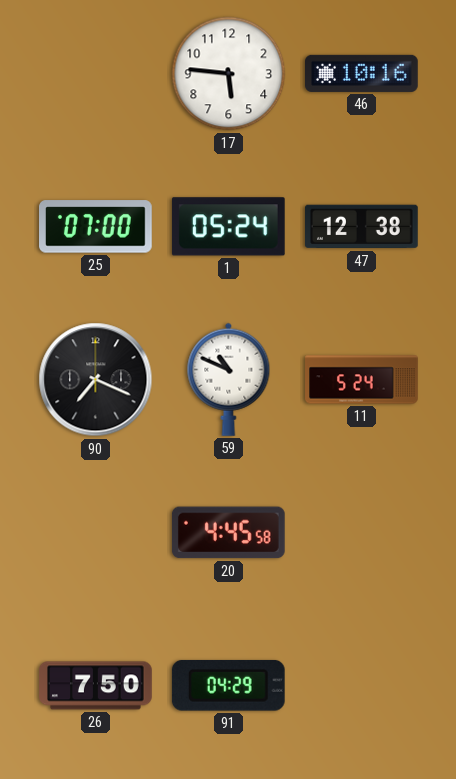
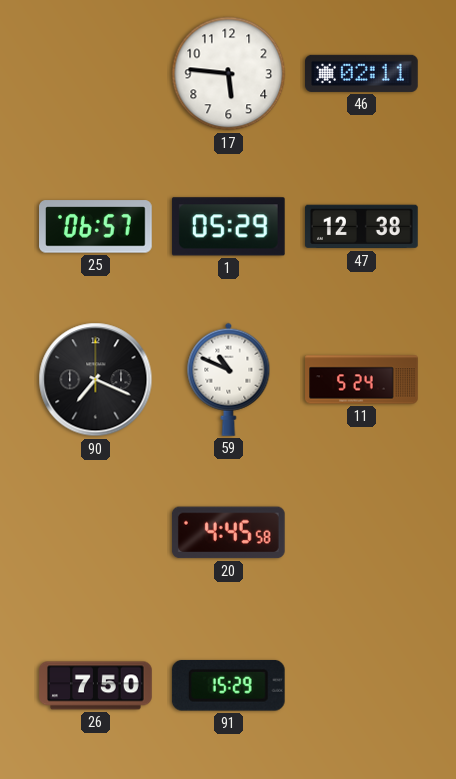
46: 10:16 -> 02:11
25: 07:00 -> 06:57
1: 05:24 -> 05:29
91: 04:29 -> 15:29
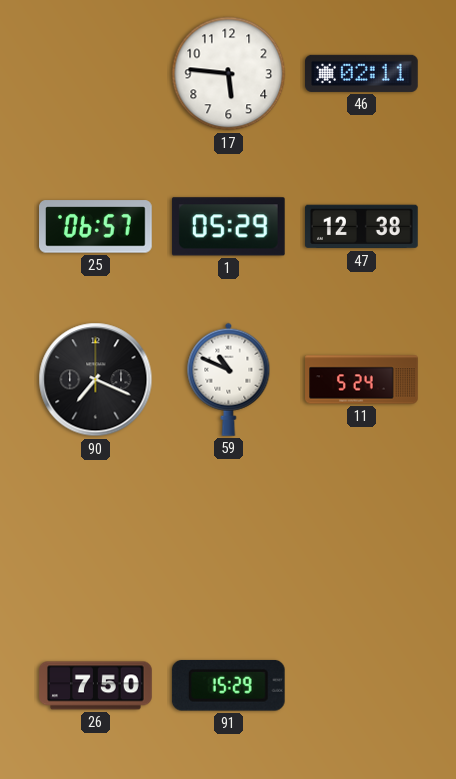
20: 4:45 -> none
